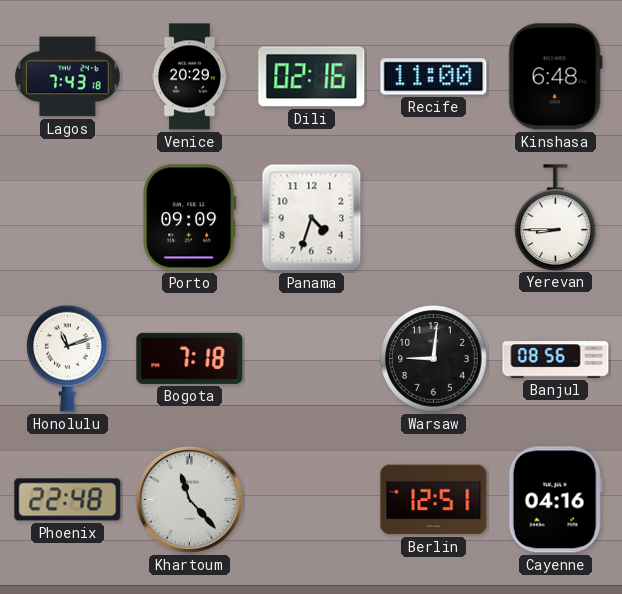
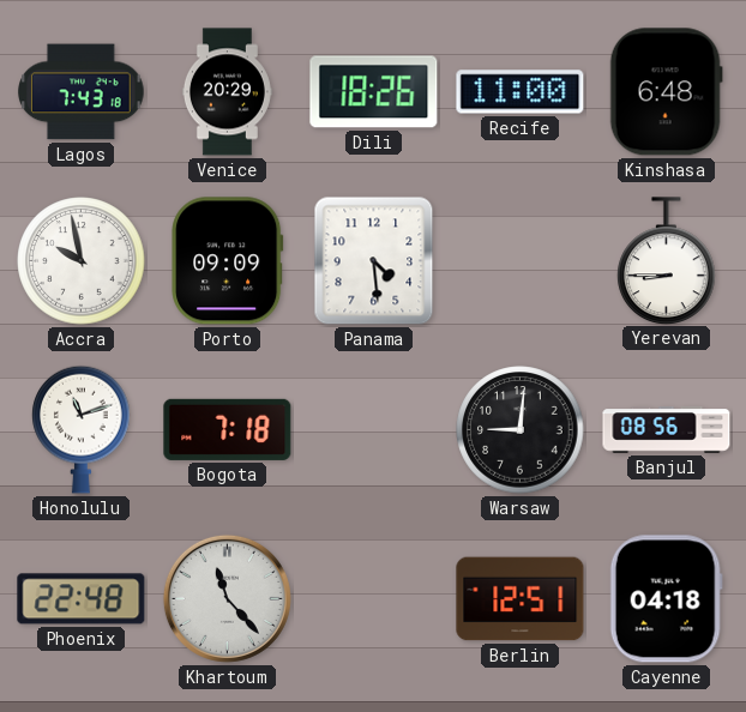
Dili: 02:16 -> 18:26
Accra: none -> 9:58
Panama: 4:33 -> 4:29
Cayenne: 04:16 -> 04:18
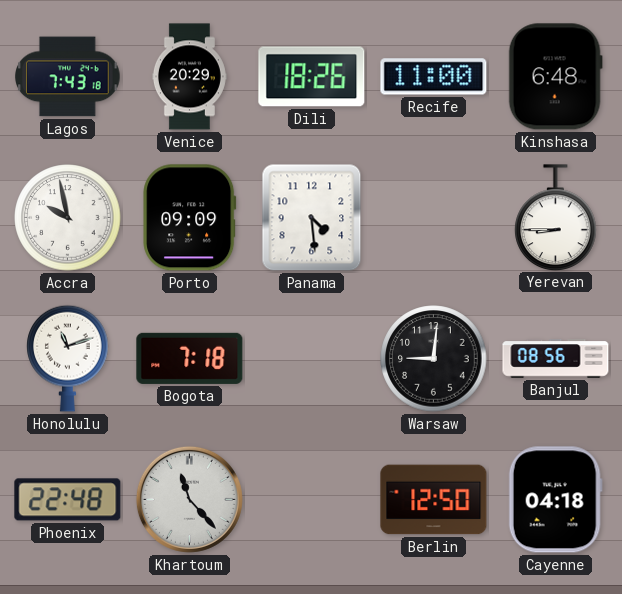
Berlin: 12:51 -> 12:50
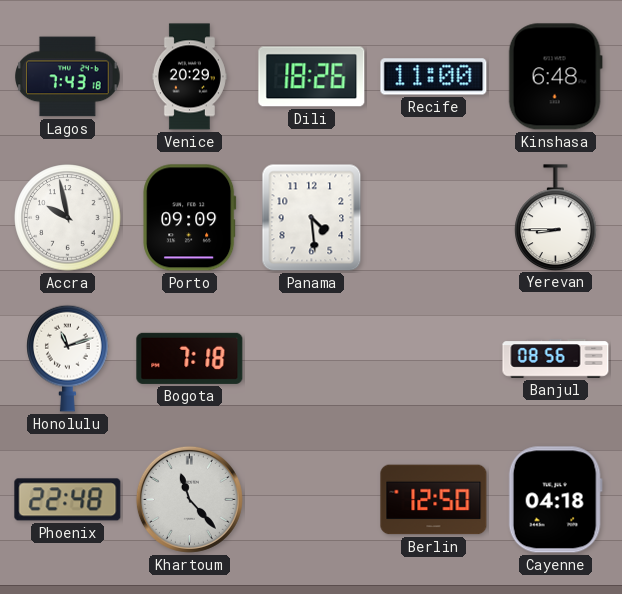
Warsaw: 9:01 -> none
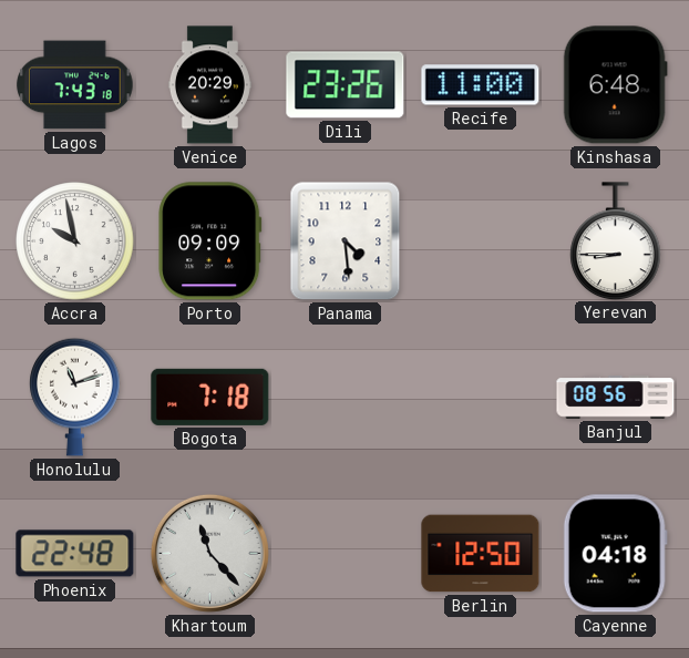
Dili: 18:26 -> 23:26
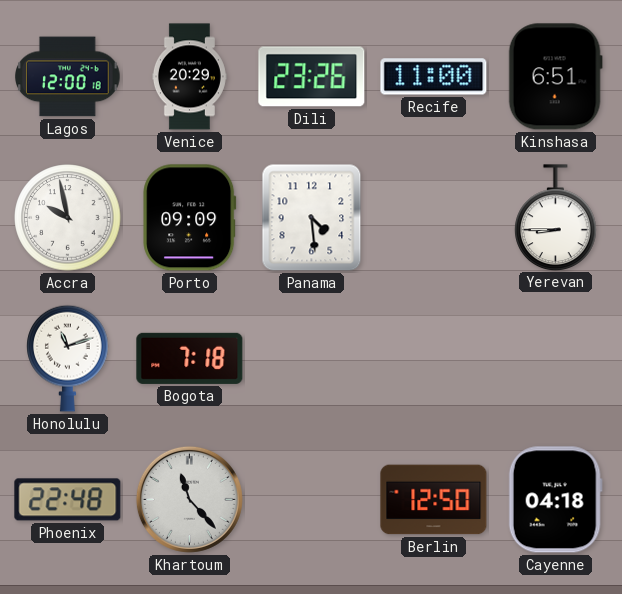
Lagos: 7:43 -> 12:00
Kinshasa: 6:48 -> 6:51
Banjul: 08:56 -> none
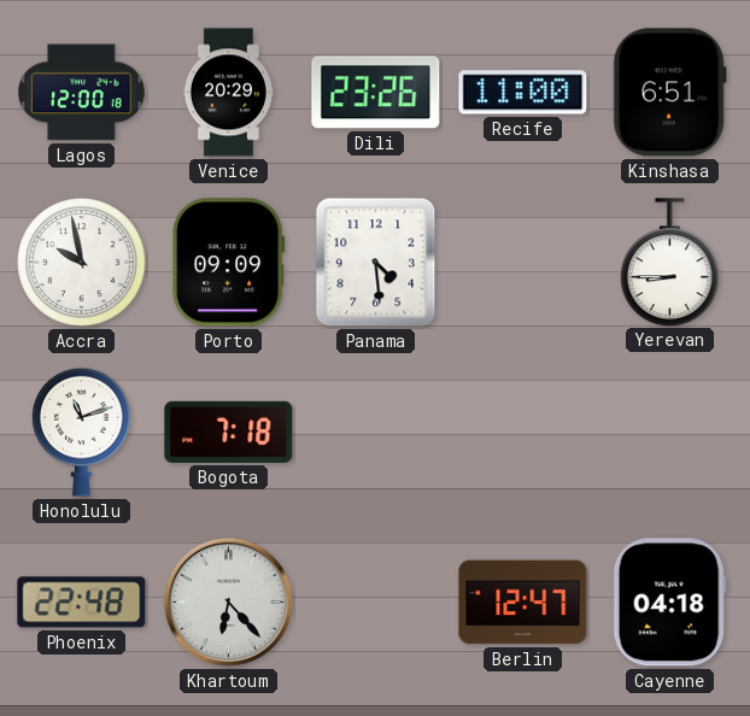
Khartoum: 11:23 -> 6:23
Berlin: 12:50 -> 12:47
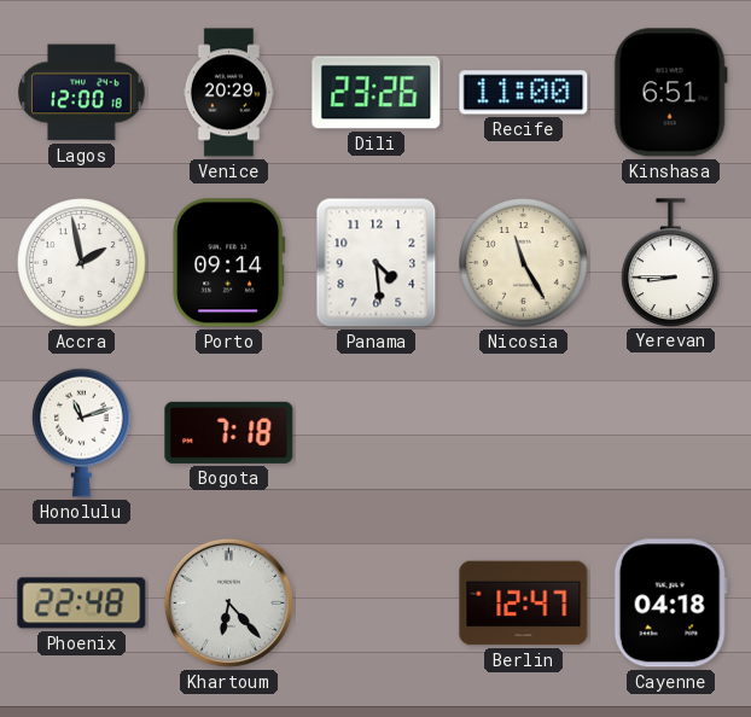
Accra: 9:58 -> 1:58
Porto: 09:09 -> 09:14
Nicosia: none -> 11:25
